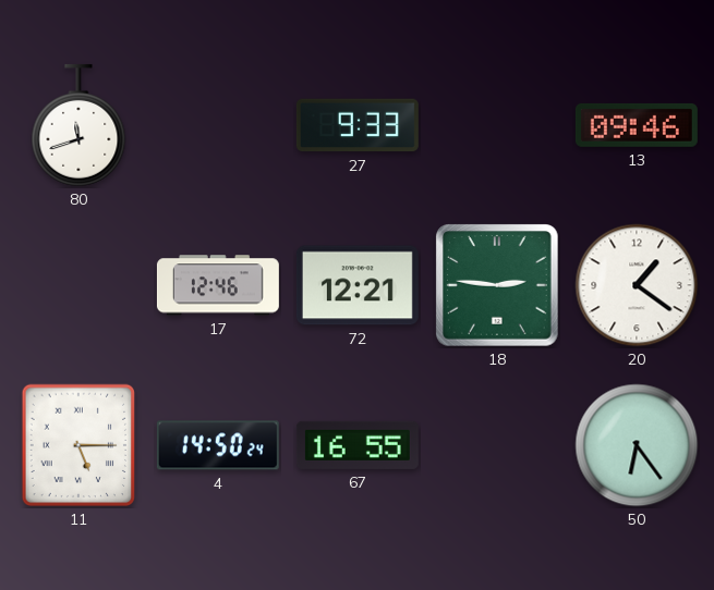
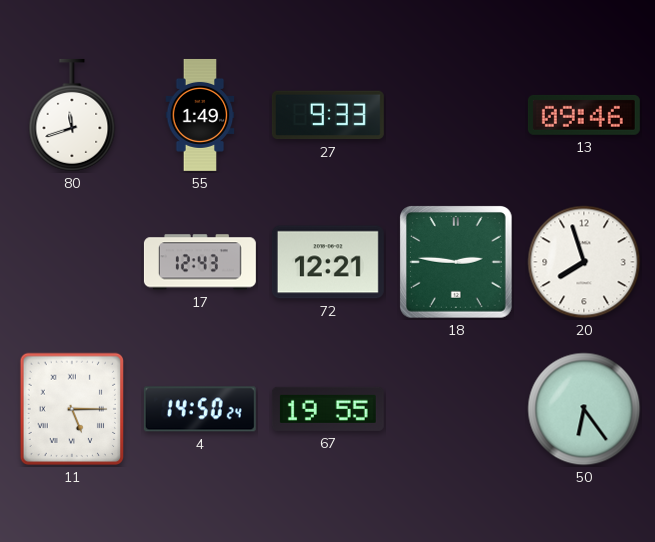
55: none -> 1:49
17: 12:46 -> 12:43
20: 1:21 -> 7:57
67: 16:55 -> 19:55
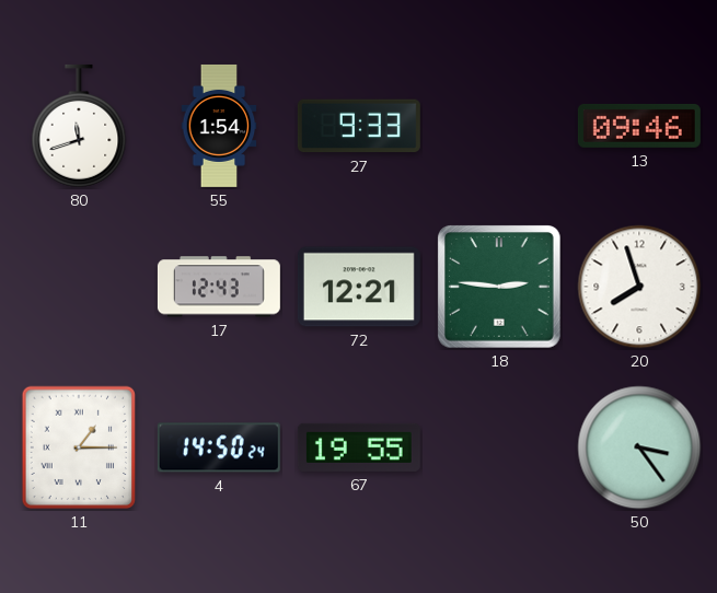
55: 1:49 -> 1:54
11: 5:15 -> 1:15
50: 6:24 -> 3:24
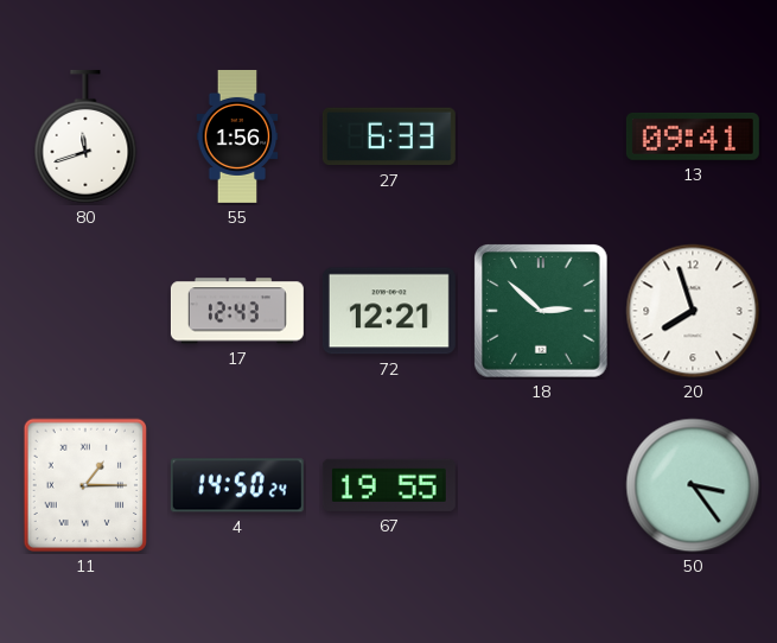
55: 1:54 -> 1:56
27: 9:33 -> 6:33
13: 09:46 -> 09:41
18: 2:46 -> 2:52
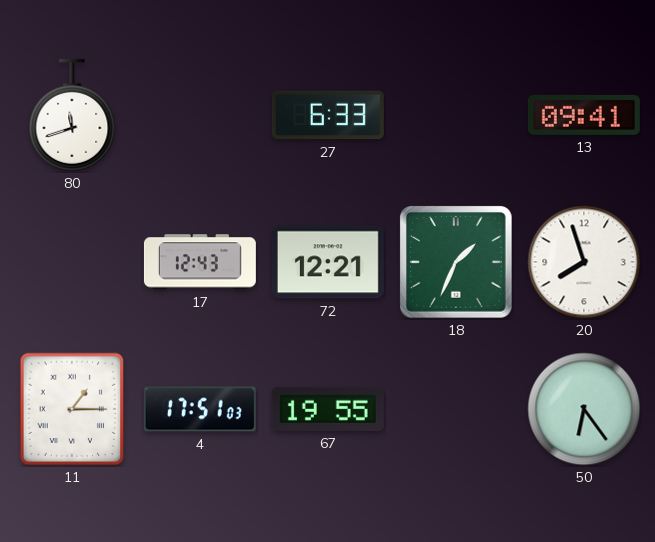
55: 1:56 -> none
18: 2:52 -> 1:34
4: 14:50 -> 17:51
50: 3:24 -> 6:24
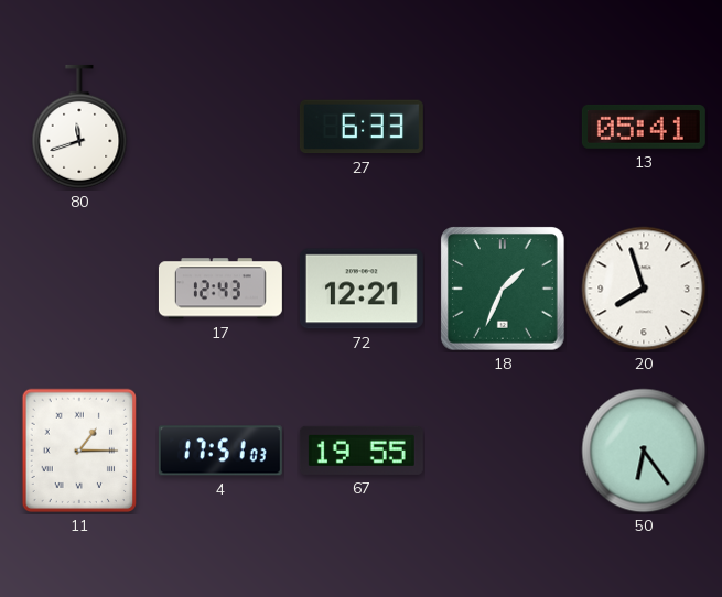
13: 09:41 -> 05:41
